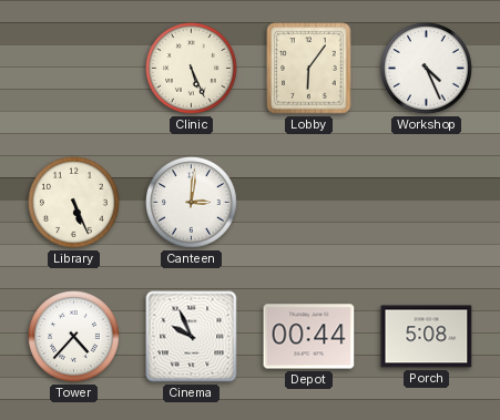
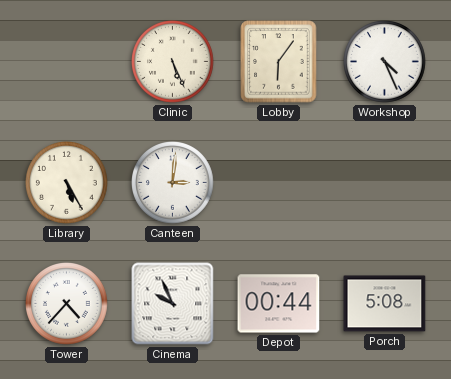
Library: 5:26 -> 5:25
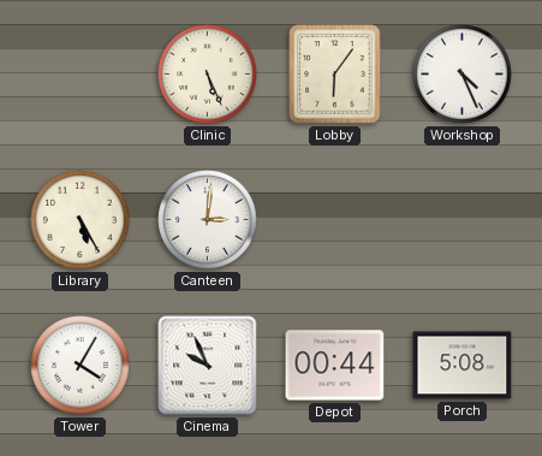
Tower: 4:37 -> 4:05
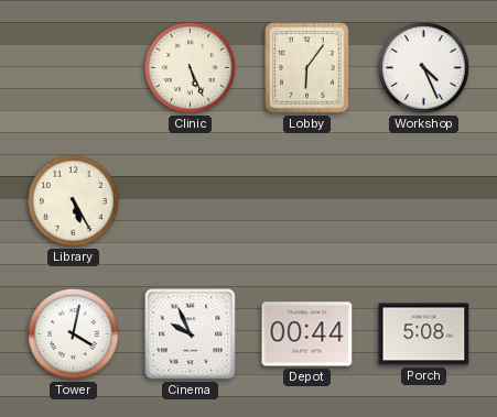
Canteen: 3:01 -> none
Tower: 4:05 -> 4:02
